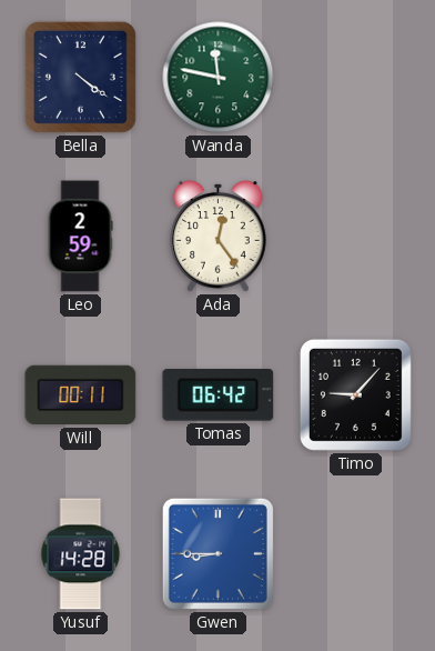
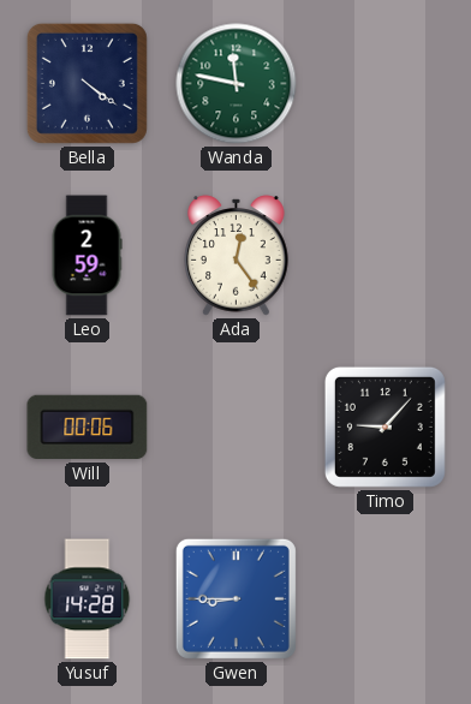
Will: 00:11 -> 00:06
Tomas: 06:42 -> none
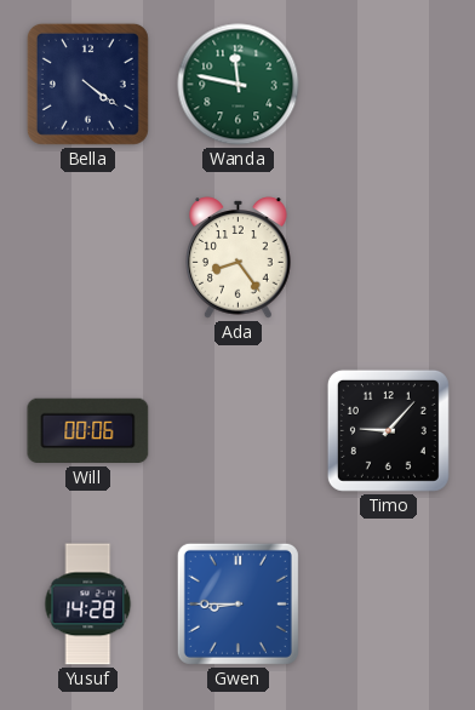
Leo: 2:59 -> none
Ada: 12:24 -> 8:24
